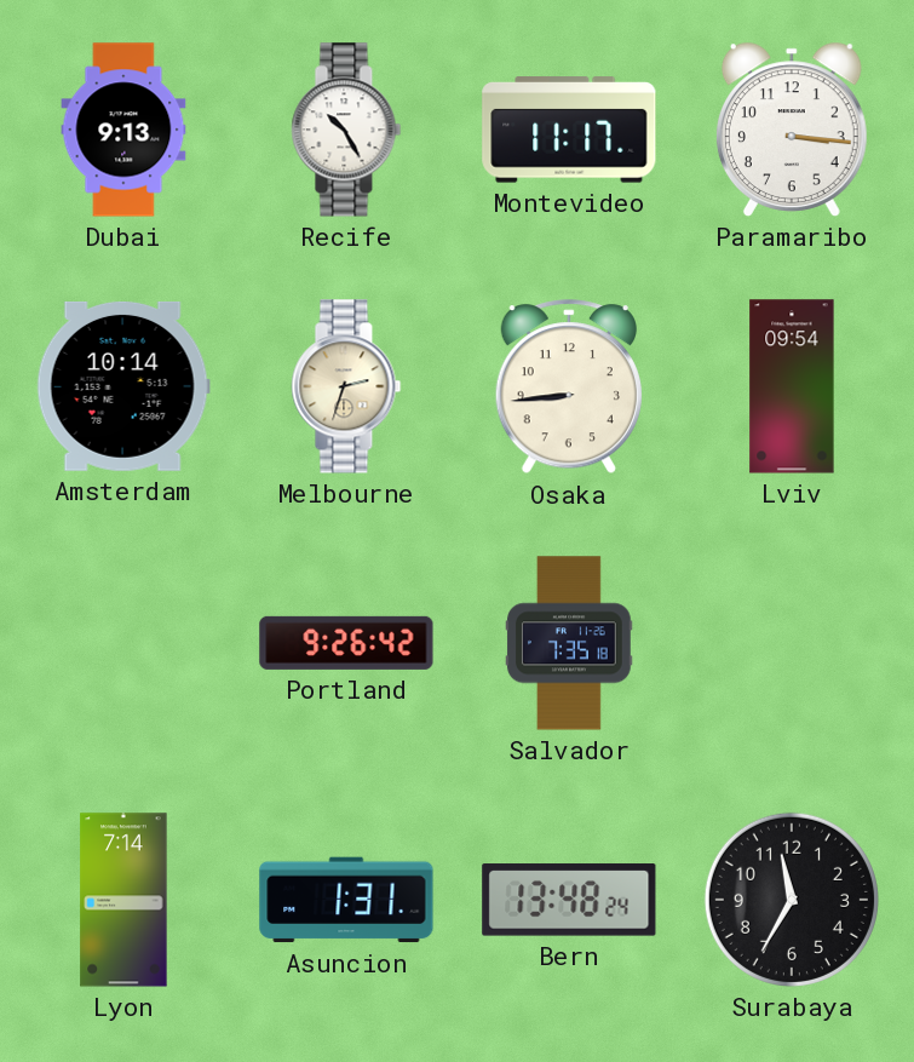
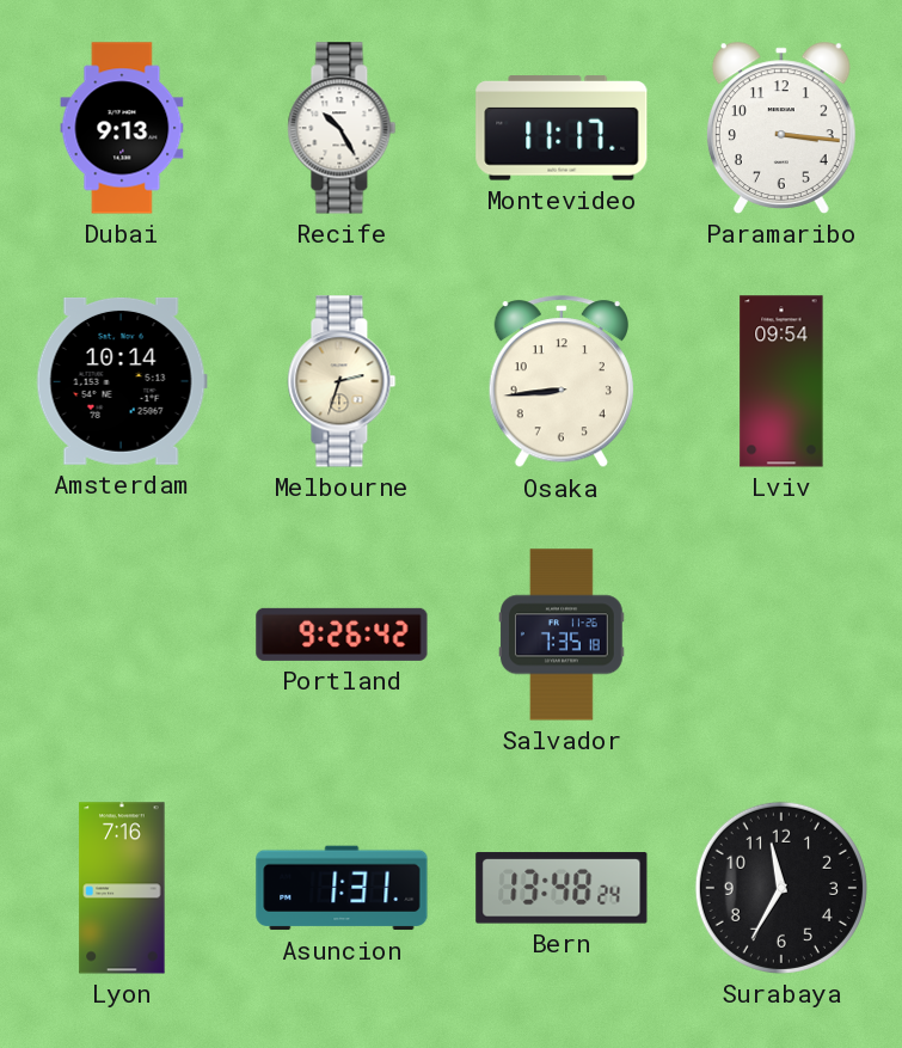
Lyon: 7:14 -> 7:16
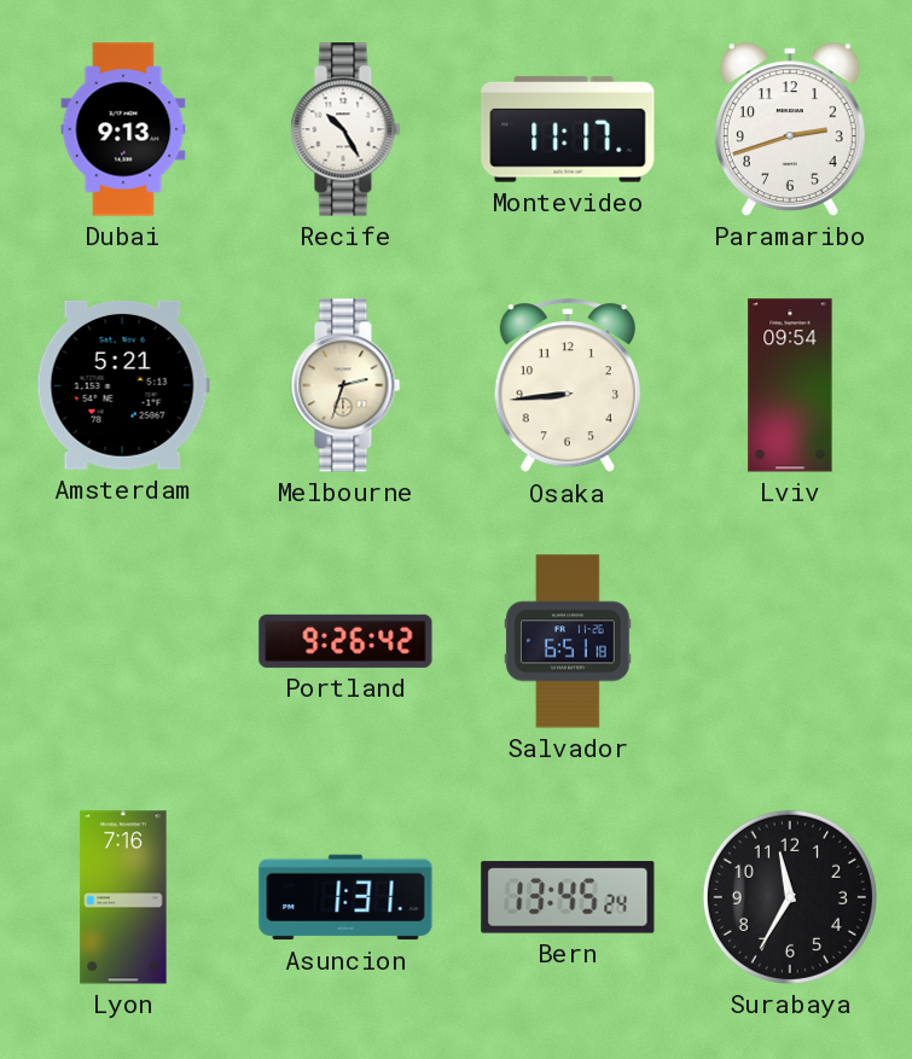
Paramaribo: 3:16 -> 2:42
Amsterdam: 10:14 -> 5:21
Salvador: 7:35 -> 6:51
Bern: 13:48 -> 13:45
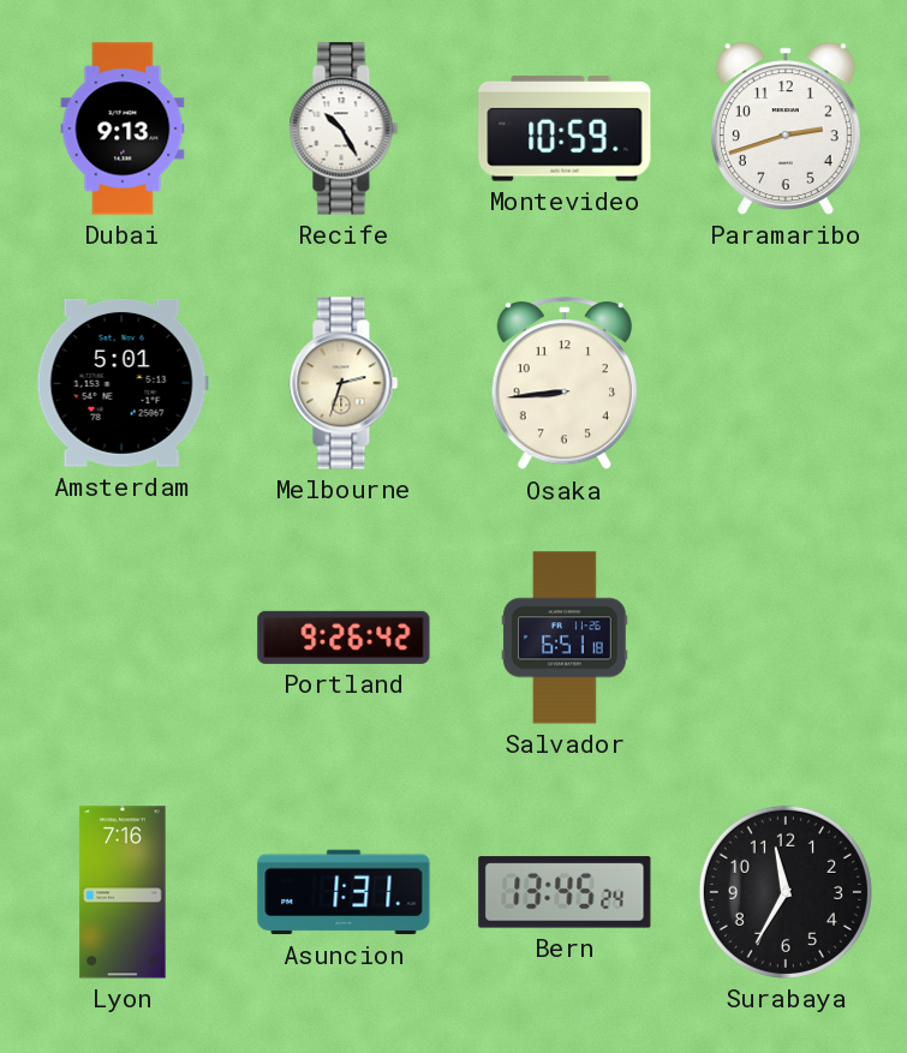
Montevideo: 11:17 -> 10:59
Amsterdam: 5:21 -> 5:01
Lviv: 09:54 -> none
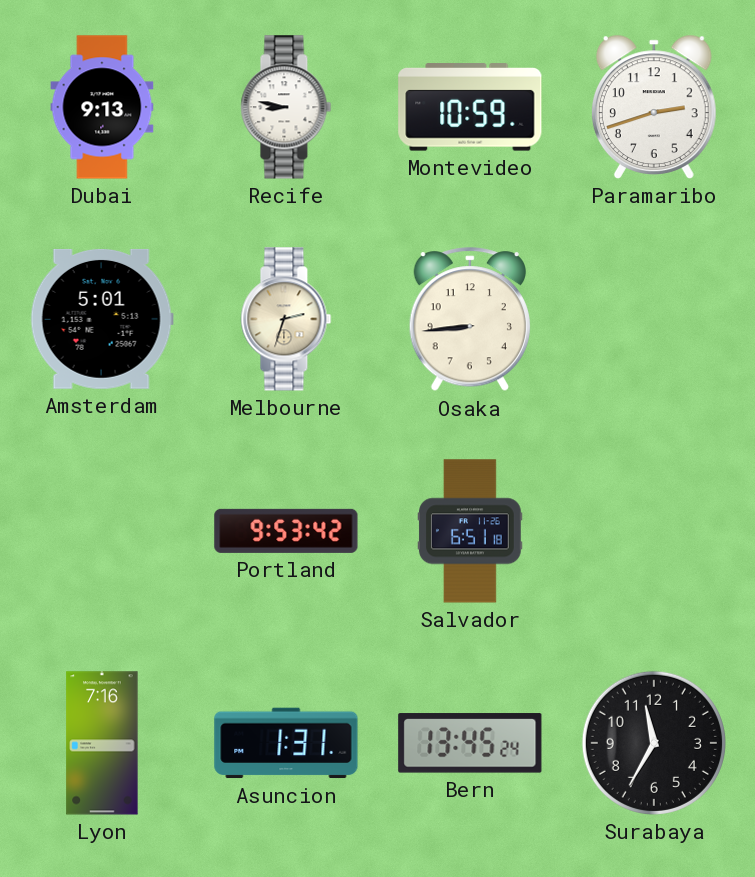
Recife: 10:25 -> 8:47
Portland: 9:26 -> 9:53
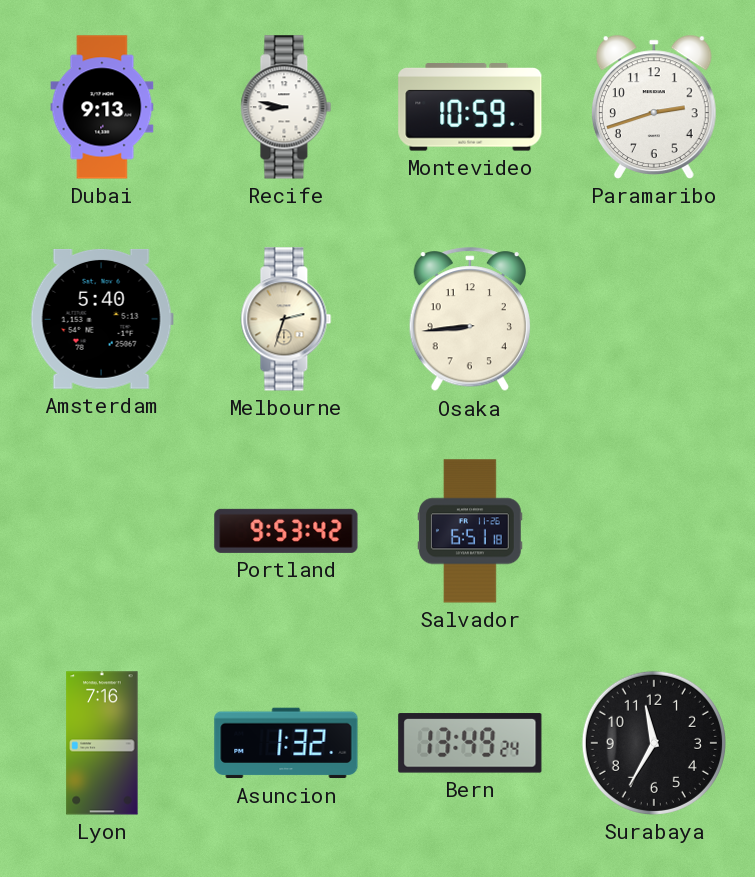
Amsterdam: 5:01 -> 5:40
Asuncion: 1:31 -> 1:32
Bern: 13:45 -> 13:49
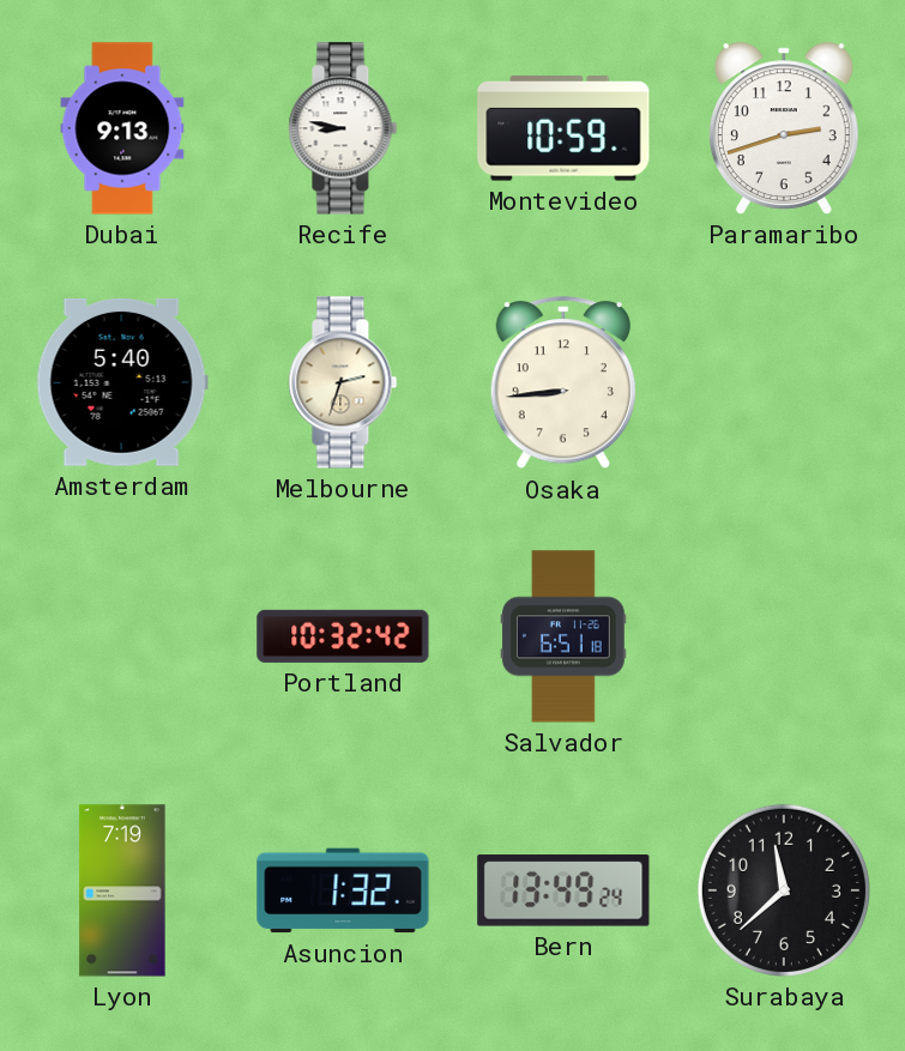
Portland: 9:53 -> 10:32
Lyon: 7:16 -> 7:19
Surabaya: 11:35 -> 11:38
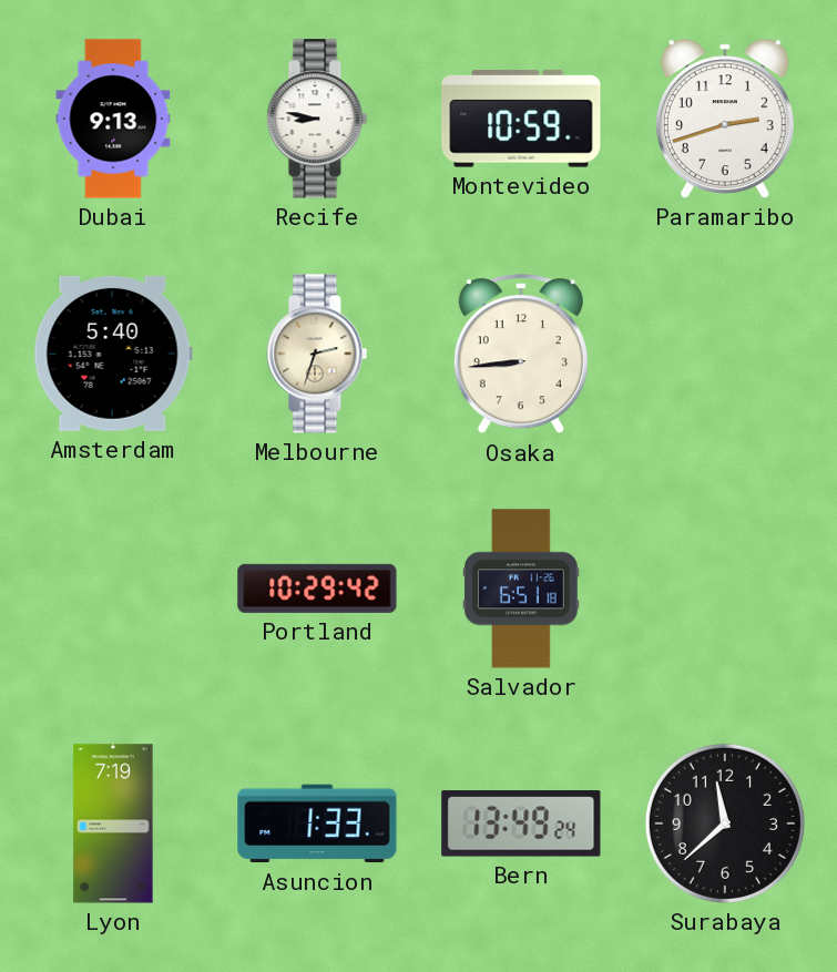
Portland: 10:32 -> 10:29
Asuncion: 1:32 -> 1:33
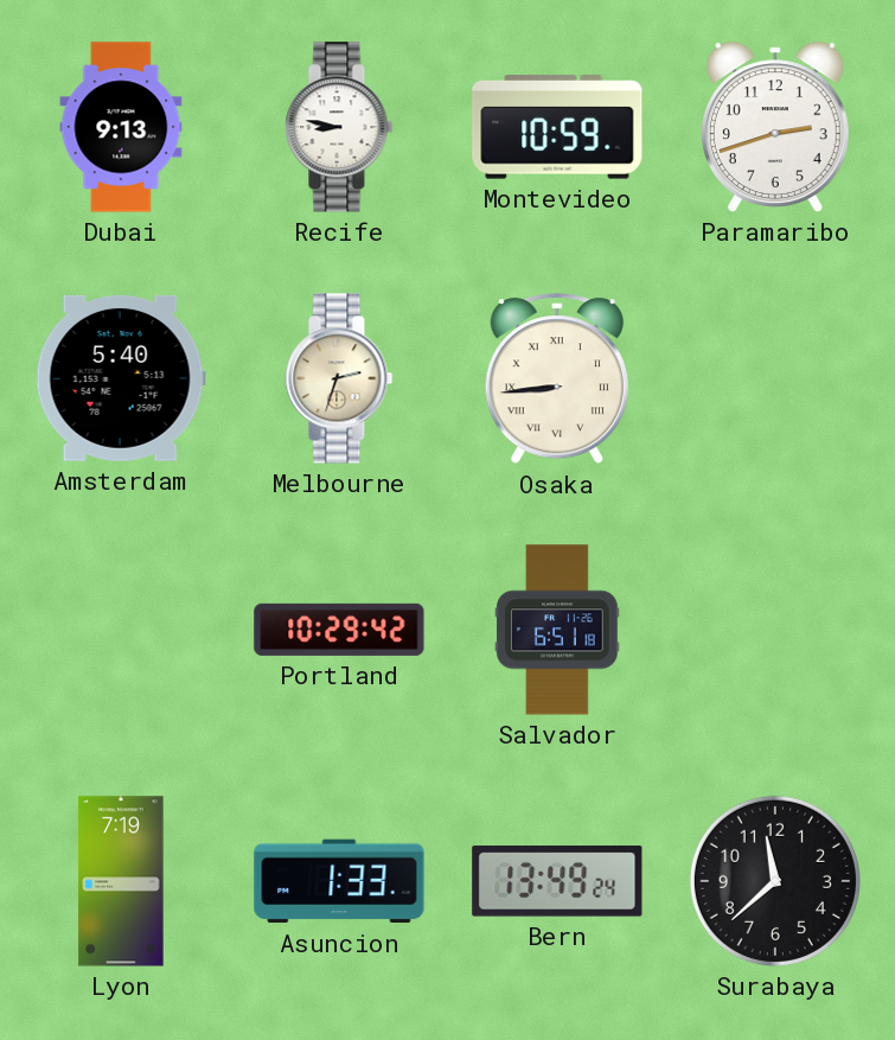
Osaka numerals: Arabic -> Roman
